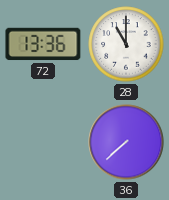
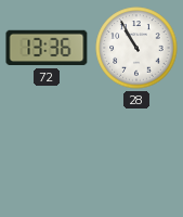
28: 11:00 -> 10:55
36: 7:38 -> none
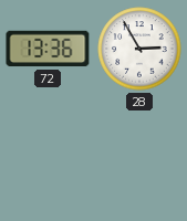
28: 10:55 -> 2:55
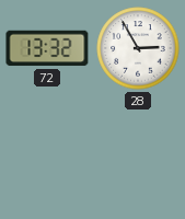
72: 13:36 -> 13:32
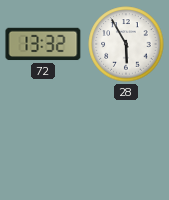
28: 2:55 -> 5:55
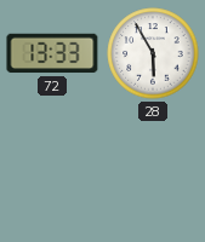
72: 13:32 -> 13:33
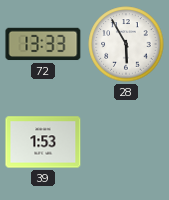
39: none -> 1:53
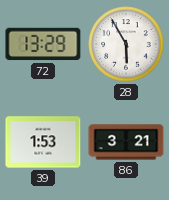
72: 13:33 -> 13:29
86: none -> 3:21
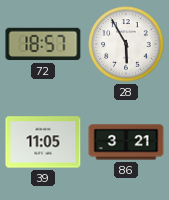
72: 13:29 -> 18:57
39: 1:53 -> 11:05
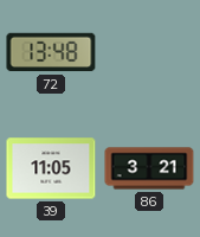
72: 18:57 -> 13:48
28: 5:55 -> none
